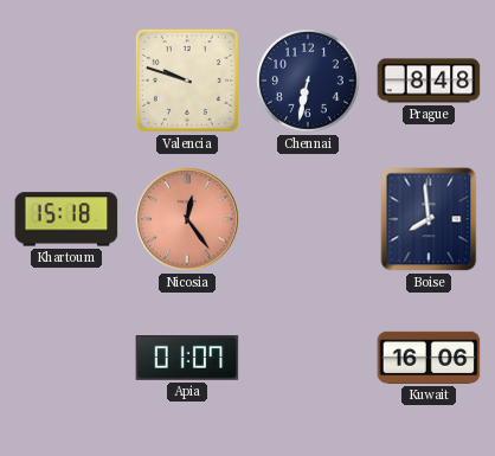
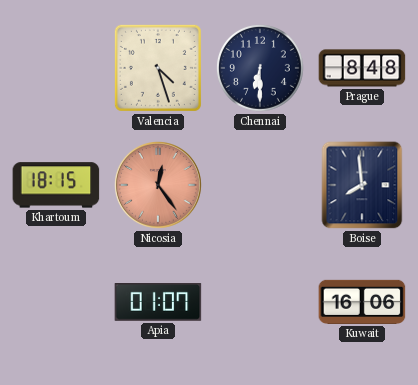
Valencia: 9:48 -> 4:27
Chennai: 6:32 -> 6:30
Khartoum: 15:18 -> 18:15
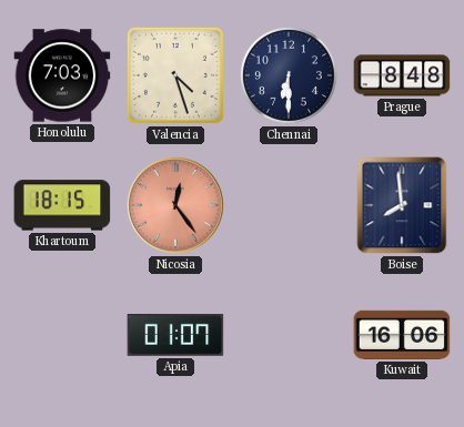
Honolulu: none -> 7:03
